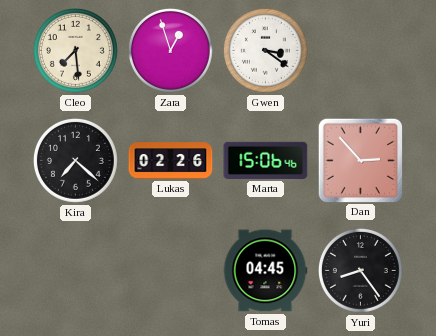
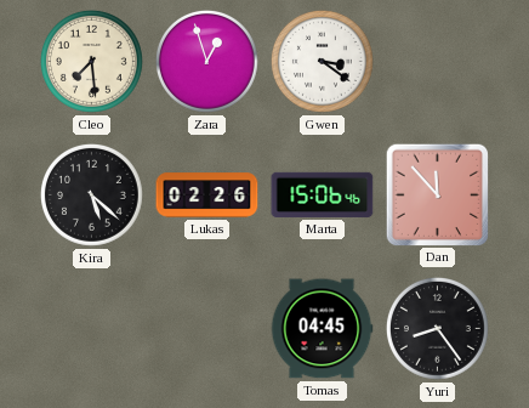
Kira: 7:22 -> 5:22
Dan: 2:53 -> 11:53
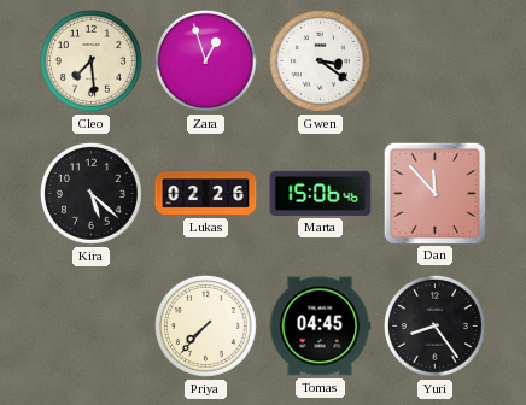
Priya: none -> 7:37
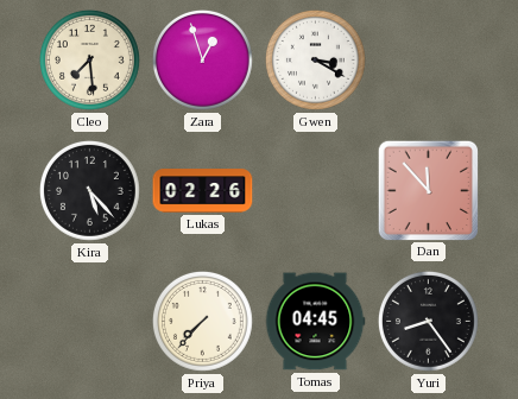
Gwen: 3:21 -> 3:20
Kira: 5:22 -> 5:23
Marta: 15:06 -> none
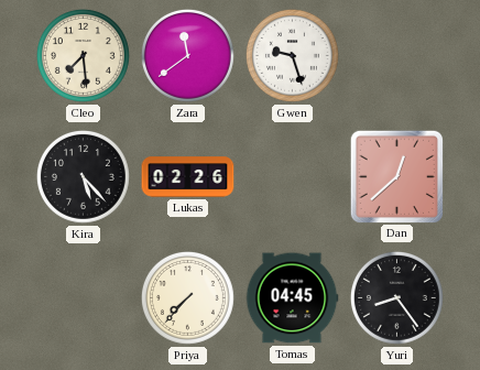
Zara: 12:57 -> 11:39
Gwen: 3:20 -> 9:27
Dan: 11:53 -> 12:38
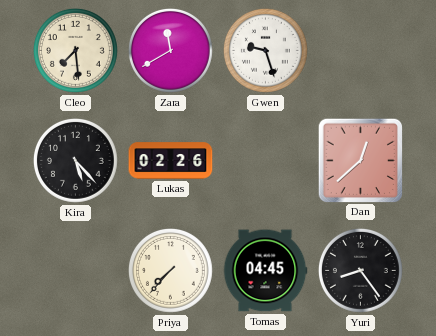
Zara: 11:39 -> 11:40
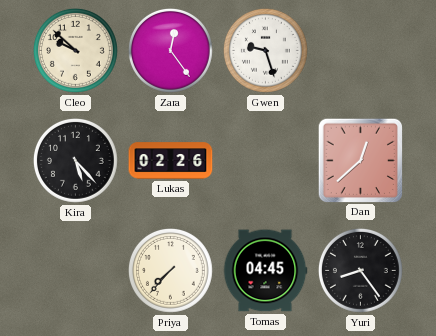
Cleo: 7:29 -> 9:52
Zara: 11:40 -> 12:24
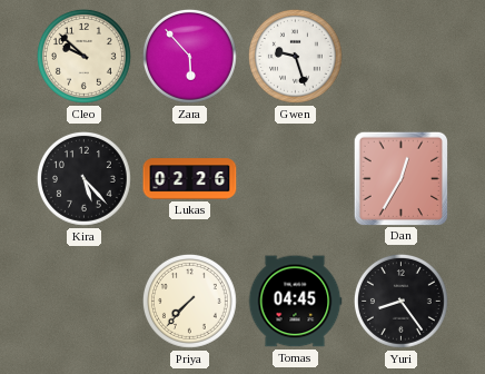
Zara: 12:24 -> 5:53
Dan: 12:38 -> 12:35
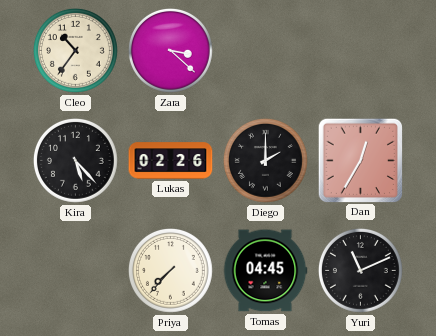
Cleo: 9:52 -> 10:36
Zara: 5:53 -> 3:22
Gwen: 9:27 -> none
Diego: none -> 2:00
Yuri: 8:24 -> 11:11
